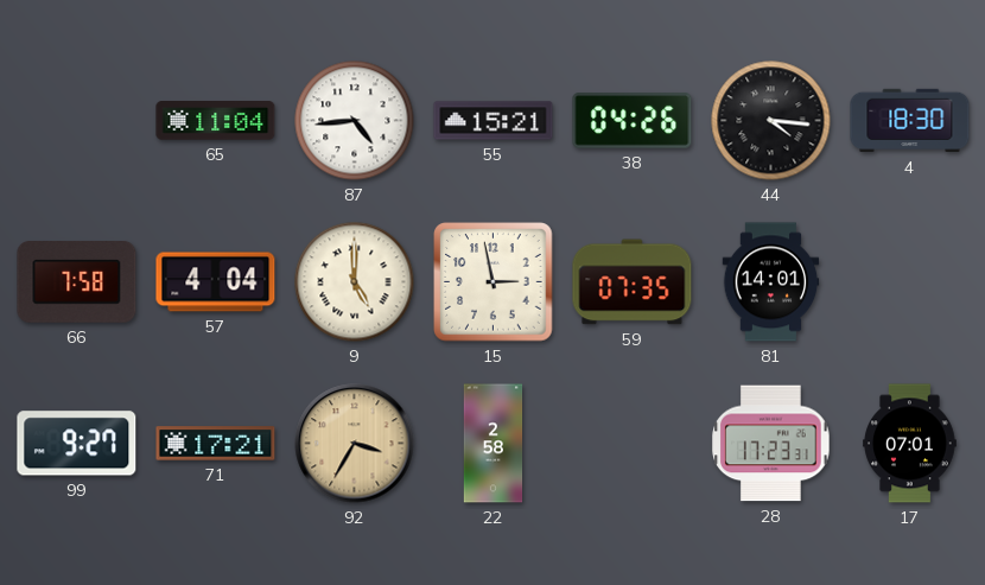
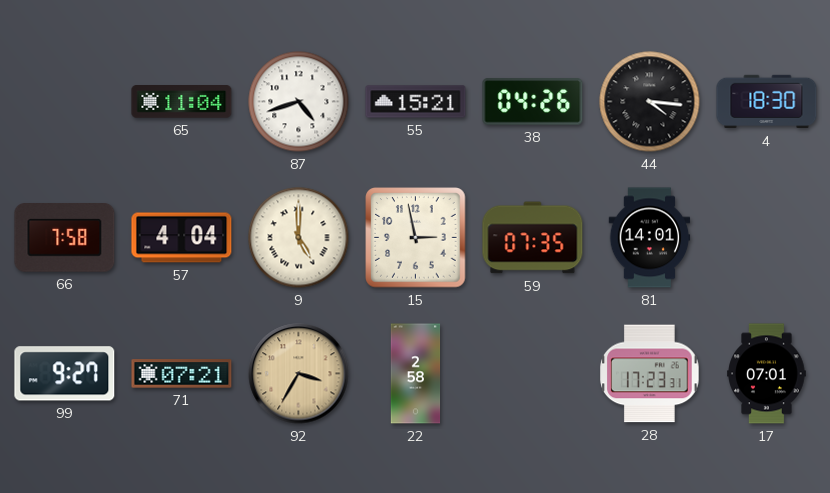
87: 4:44 -> 4:42
71: 17:21 -> 07:21
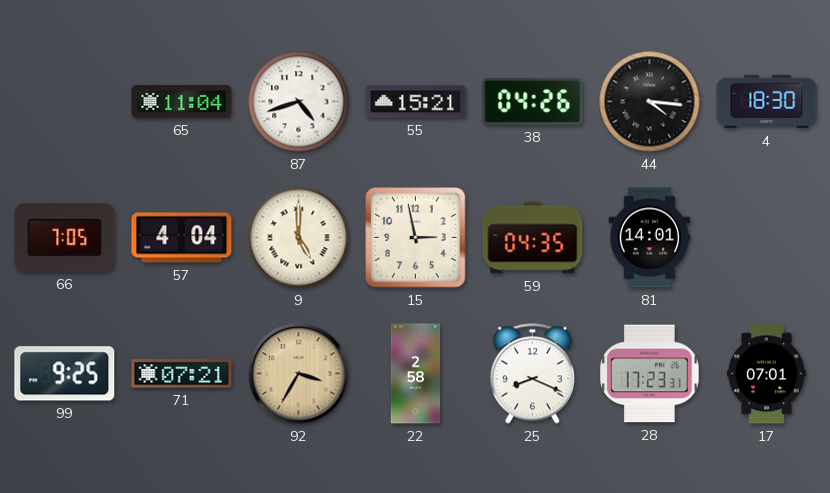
66: 7:58 -> 7:05
59: 07:35 -> 04:35
99: 9:27 -> 9:25
25: none -> 8:19
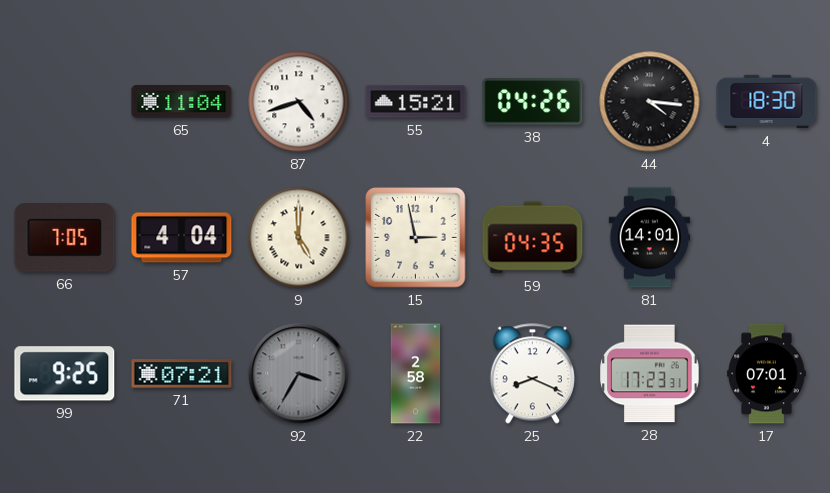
92 dial: champagne -> grey
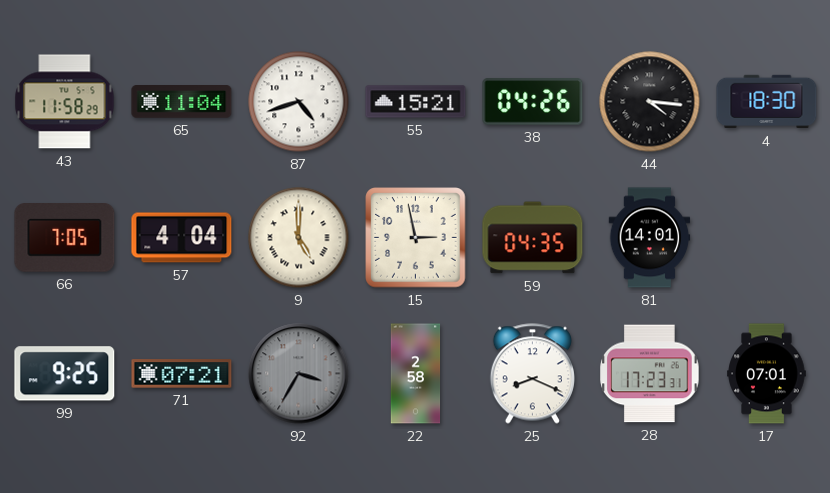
43: none -> 11:58
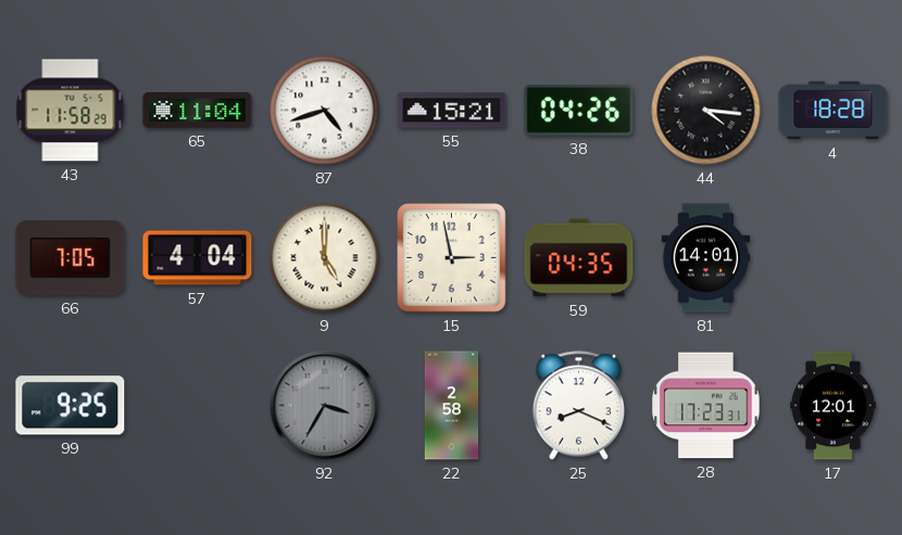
4: 18:30 -> 18:28
71: 07:21 -> none
17: 07:01 -> 12:01
